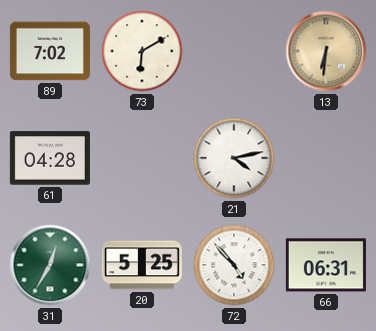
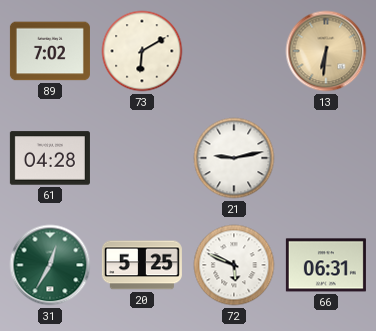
21: 4:13 -> 9:13
72: 4:53 -> 5:49
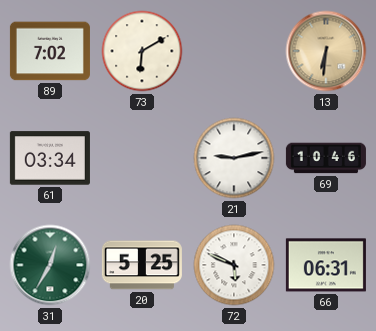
61: 04:28 -> 03:34
69: none -> 10:46
